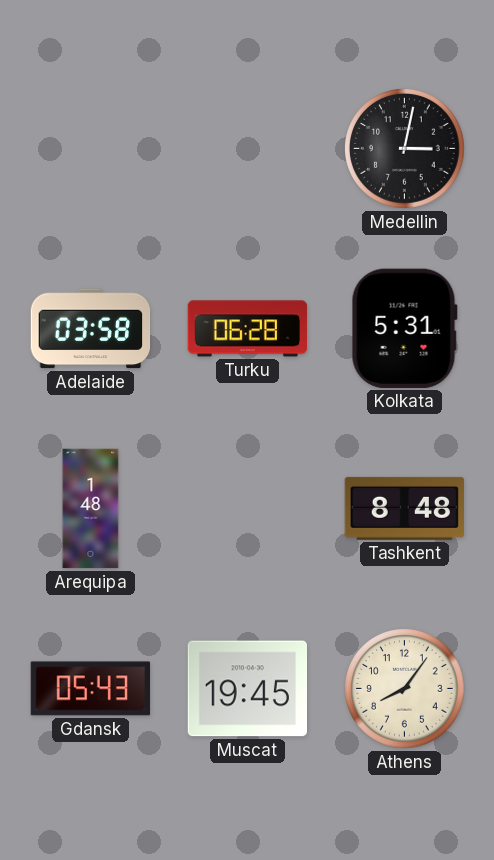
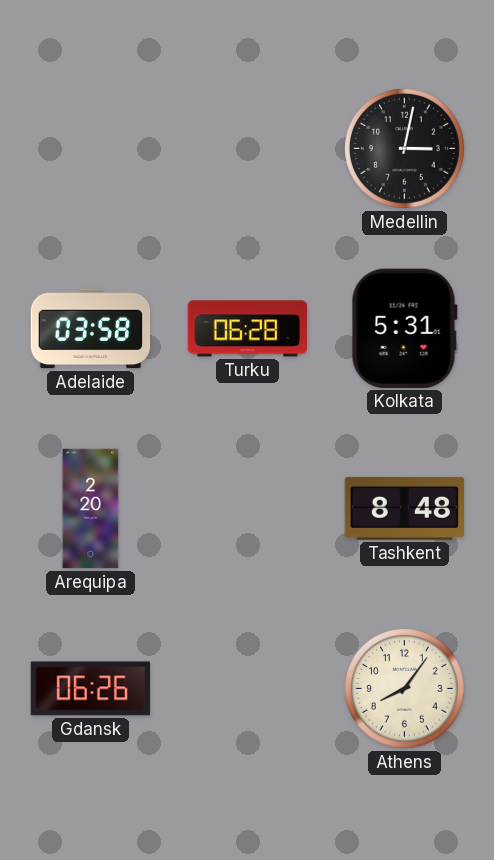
Arequipa: 1:48 -> 2:20
Gdansk: 05:43 -> 06:26
Muscat: 19:45 -> none
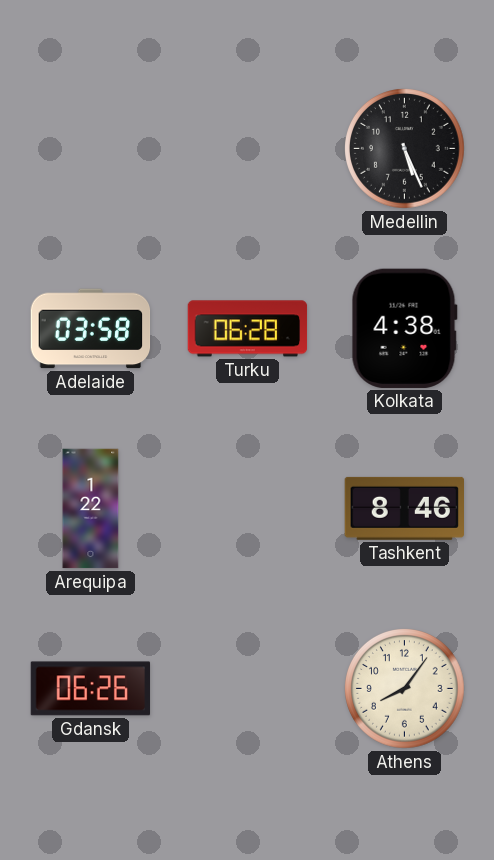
Medellin: 3:02 -> 5:26
Kolkata: 5:31 -> 4:38
Arequipa: 2:20 -> 1:22
Tashkent: 8:48 -> 8:46
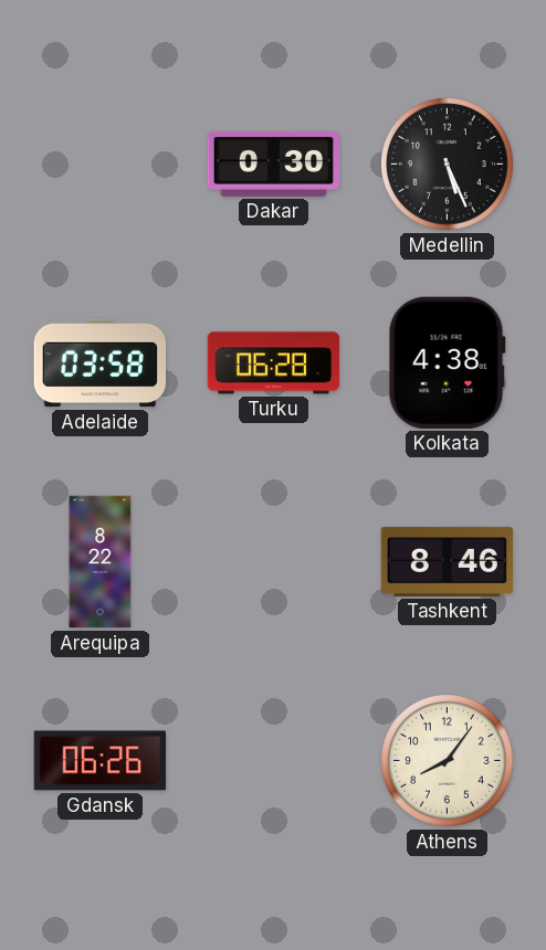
Dakar: none -> 0:30
Arequipa: 1:22 -> 8:22
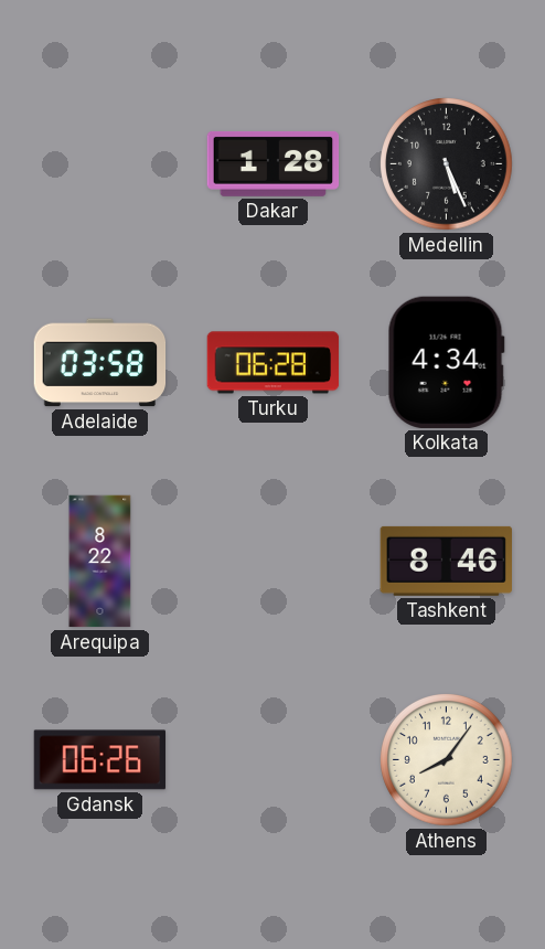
Dakar: 0:30 -> 1:28
Kolkata: 4:38 -> 4:34
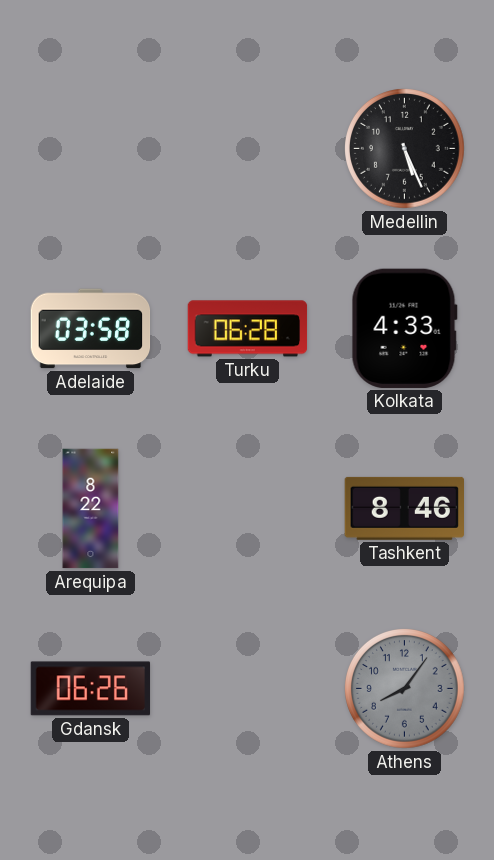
Dakar: 1:28 -> none
Kolkata: 4:34 -> 4:33
Athens dial: cream -> grey
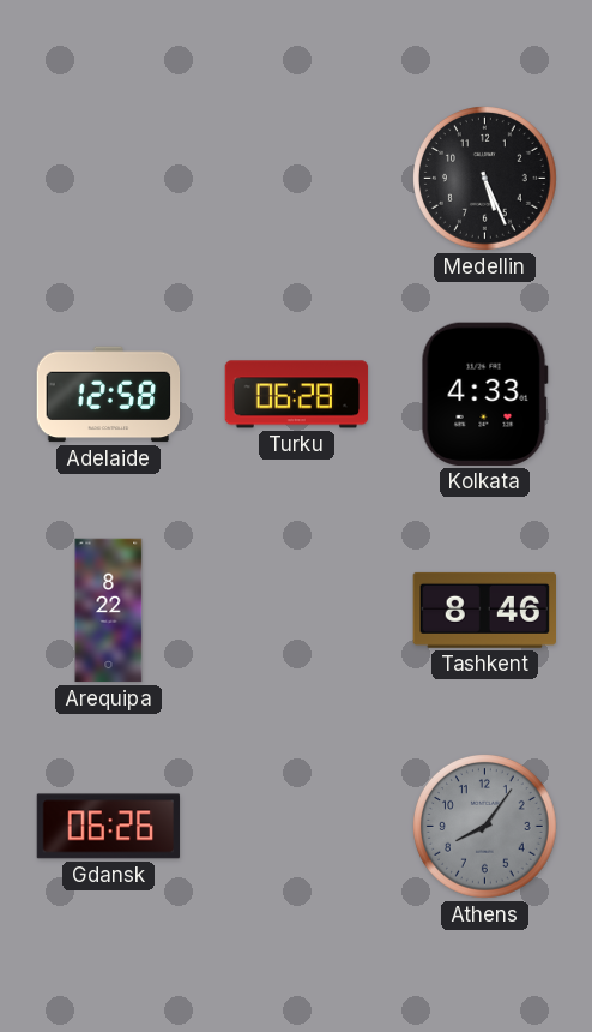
Adelaide: 03:58 -> 12:58
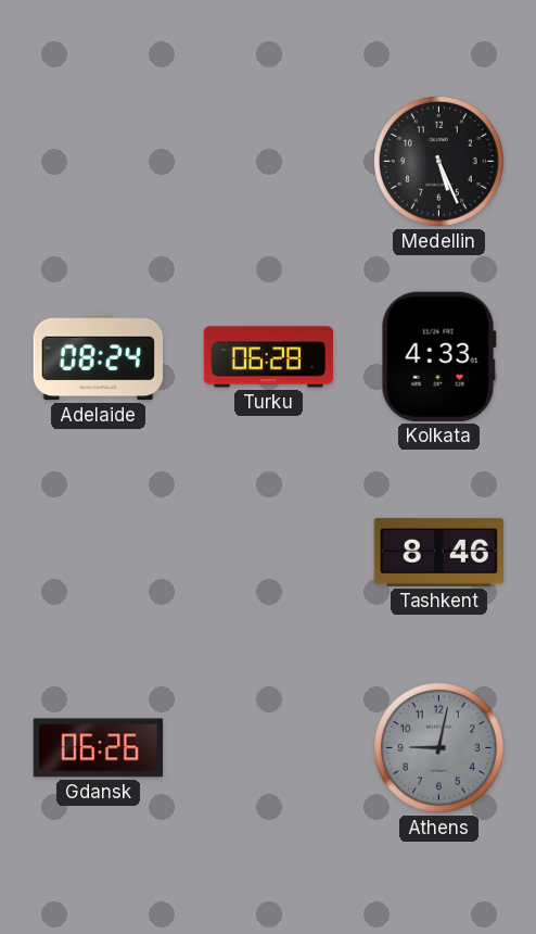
Adelaide: 12:58 -> 08:24
Arequipa: 8:22 -> none
Athens: 8:06 -> 9:02
